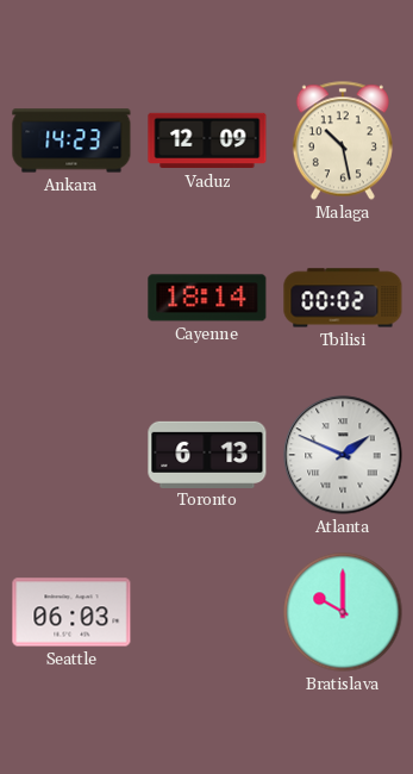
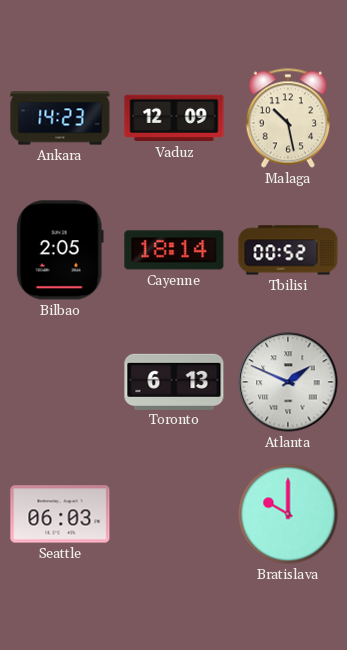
Bilbao: none -> 2:05
Tbilisi: 00:02 -> 00:52
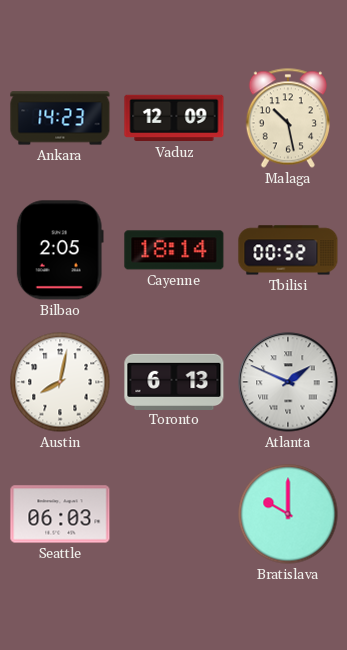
Austin: none -> 8:02
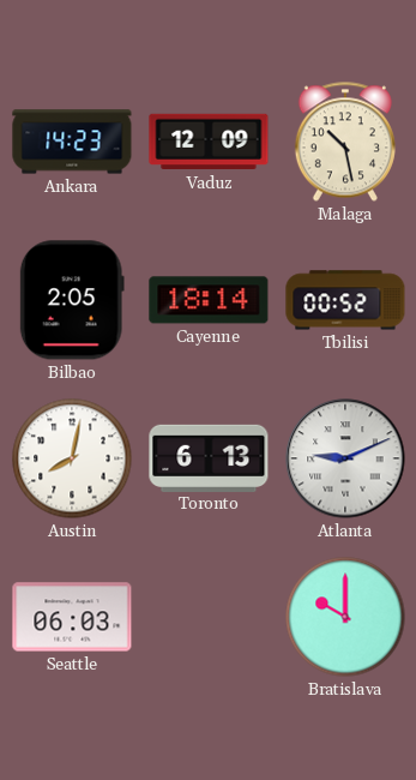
Atlanta: 1:49 -> 9:11
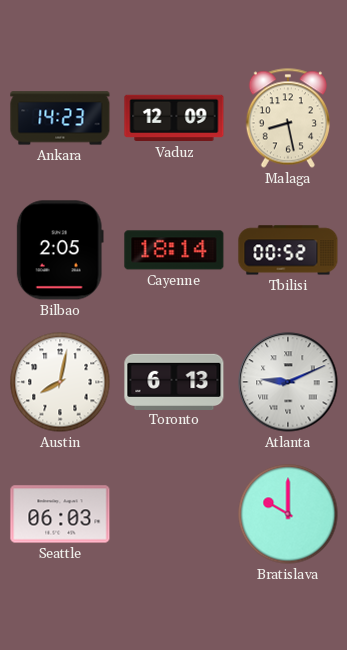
Malaga: 10:28 -> 8:28
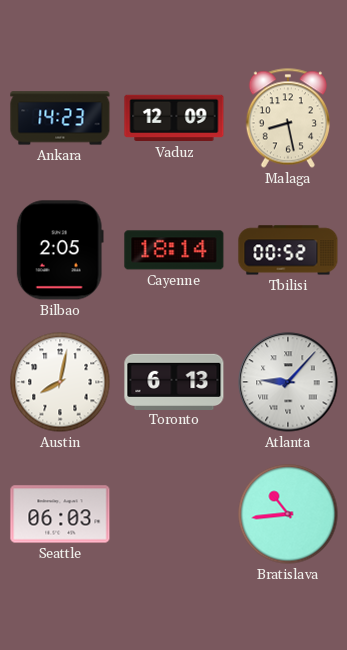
Atlanta: 9:11 -> 9:07
Bratislava: 10:00 -> 10:44
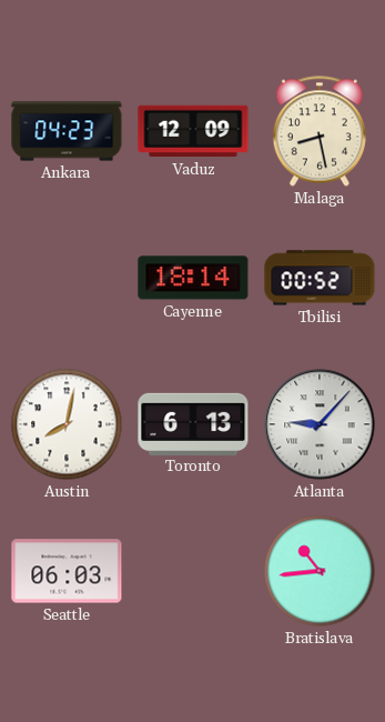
Ankara: 14:23 -> 04:23
Bilbao: 2:05 -> none
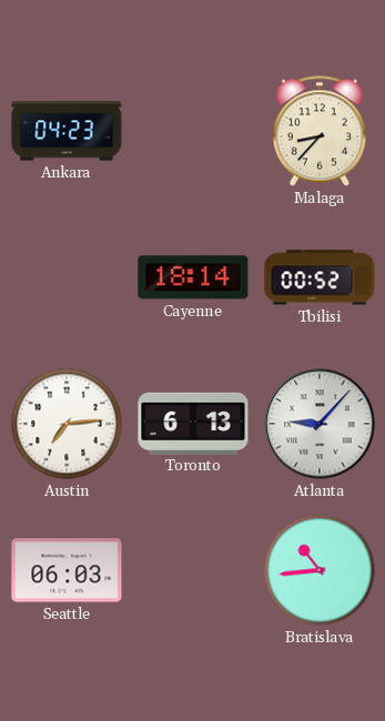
Vaduz: 12:09 -> none
Malaga: 8:28 -> 8:37
Austin: 8:02 -> 7:14
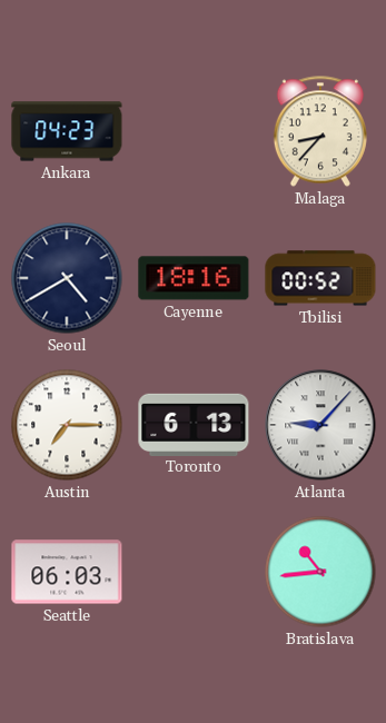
Seoul: none -> 4:40
Cayenne: 18:14 -> 18:16
Austin: 7:14 -> 7:15
